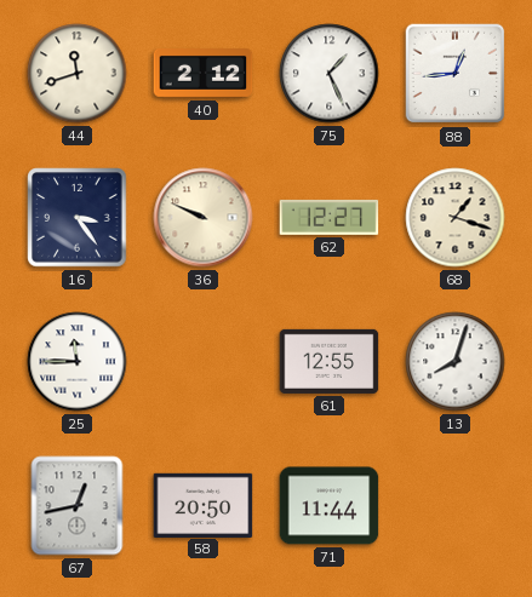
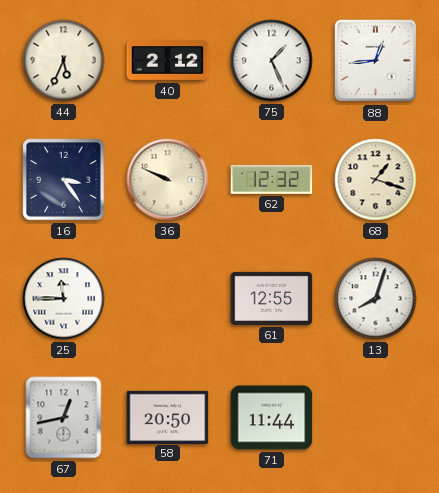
44: 11:42 -> 5:34
62: 12:27 -> 12:32
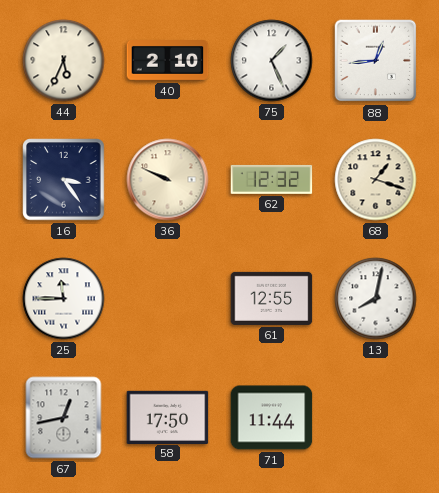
40: 2:12 -> 2:10
13: 8:03 -> 8:02
58: 20:50 -> 17:50
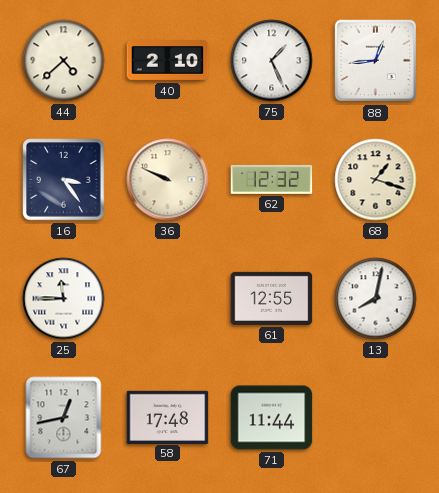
44: 5:34 -> 4:38
58: 17:50 -> 17:48
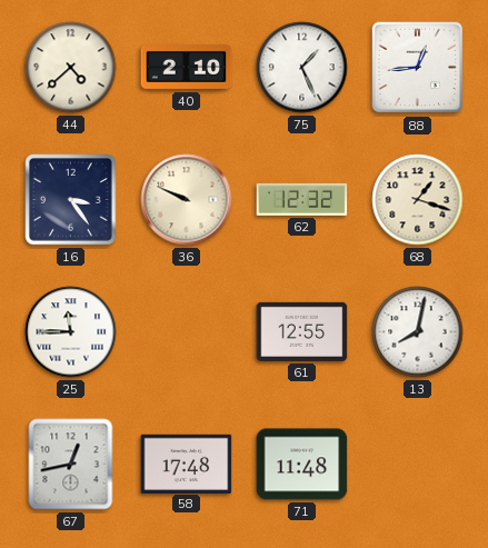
71: 11:44 -> 11:48
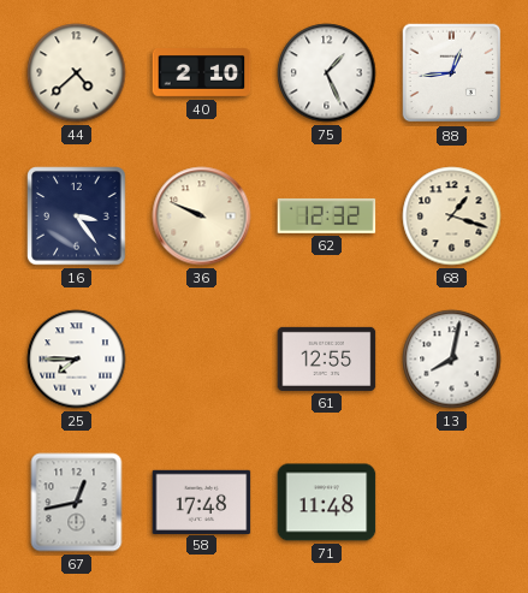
25: 11:45 -> 7:45
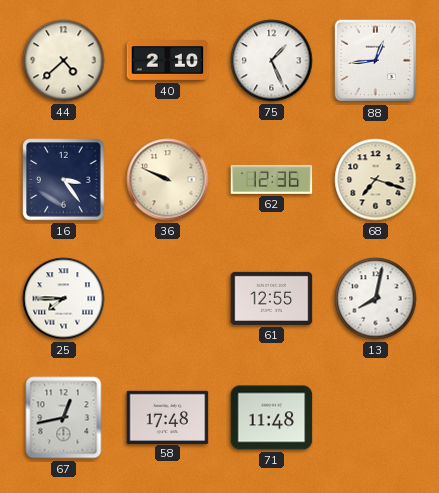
62: 12:32 -> 12:36
68: 1:18 -> 7:18
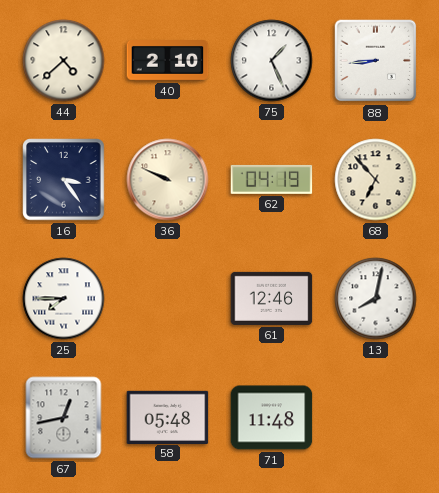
88: 12:44 -> 8:44
62: 12:36 -> 04:19
68: 7:18 -> 6:53
61: 12:55 -> 12:46
58: 17:48 -> 05:48
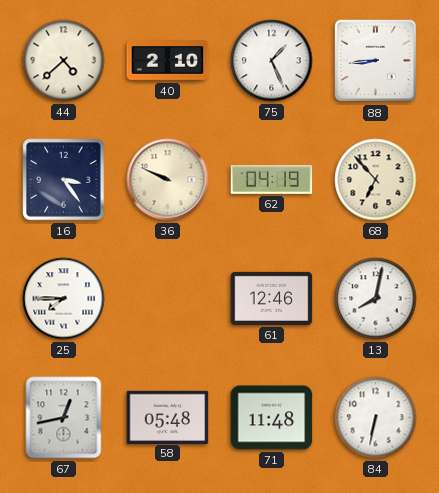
84: none -> 6:32
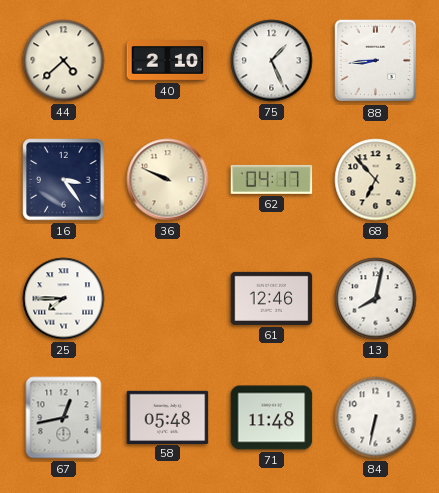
62: 04:19 -> 04:17
